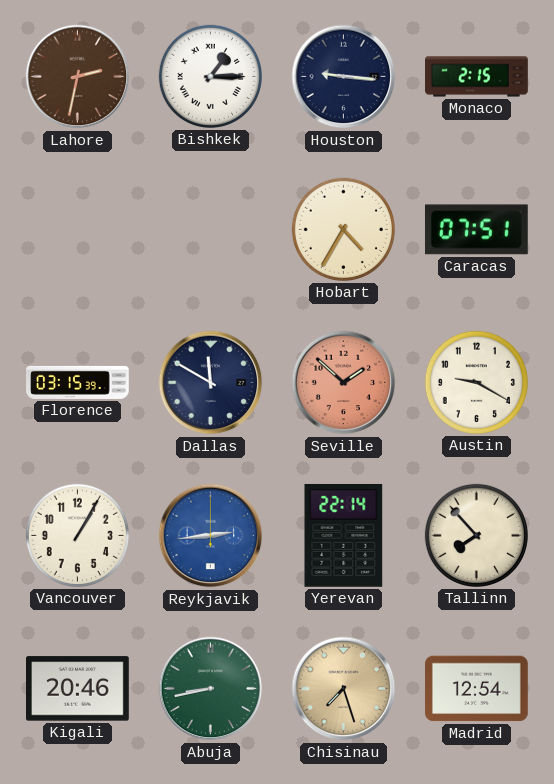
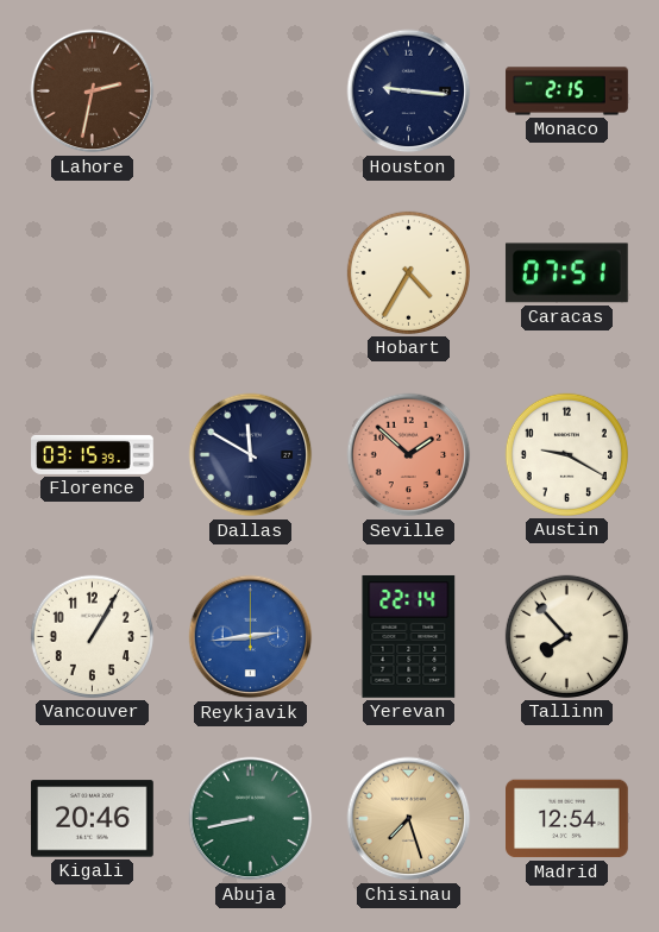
Bishkek: 1:15 -> none
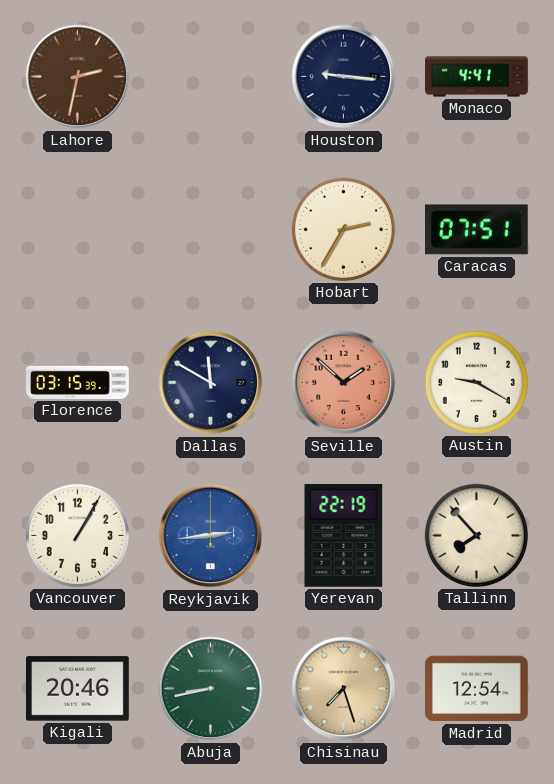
Monaco: 2:15 -> 4:41
Hobart: 4:35 -> 2:35
Yerevan: 22:14 -> 22:19
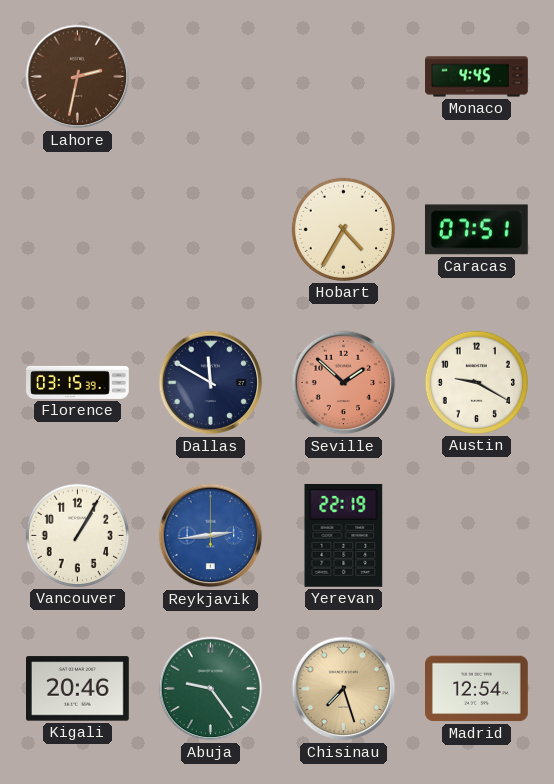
Houston: 9:16 -> none
Monaco: 4:41 -> 4:45
Hobart: 2:35 -> 4:35
Tallinn: 7:53 -> none
Abuja: 8:43 -> 9:24
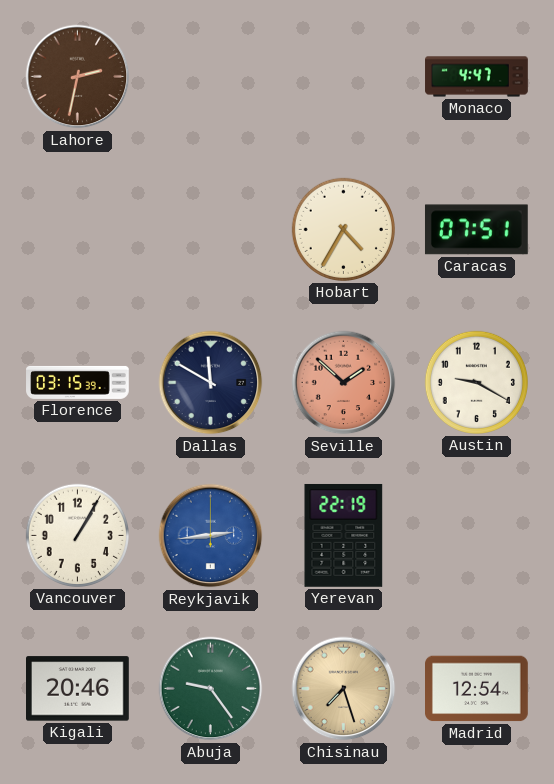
Monaco: 4:45 -> 4:47
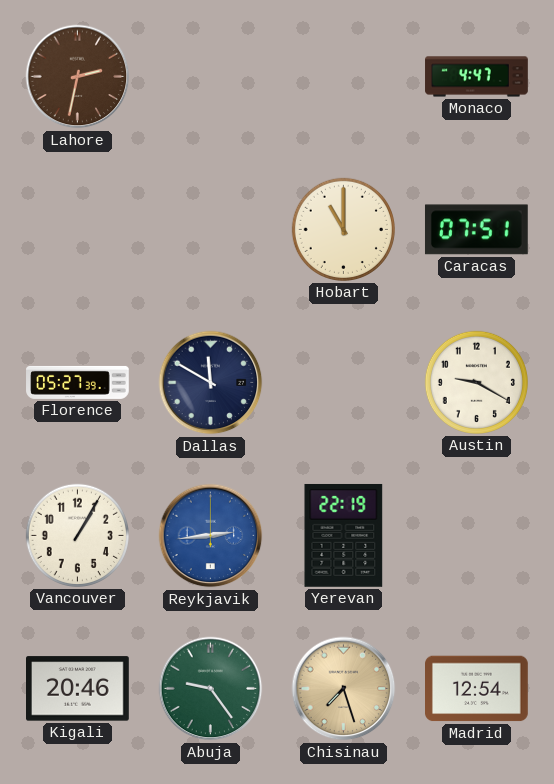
Hobart: 4:35 -> 11:00
Florence: 03:15 -> 05:27
Seville: 1:52 -> none
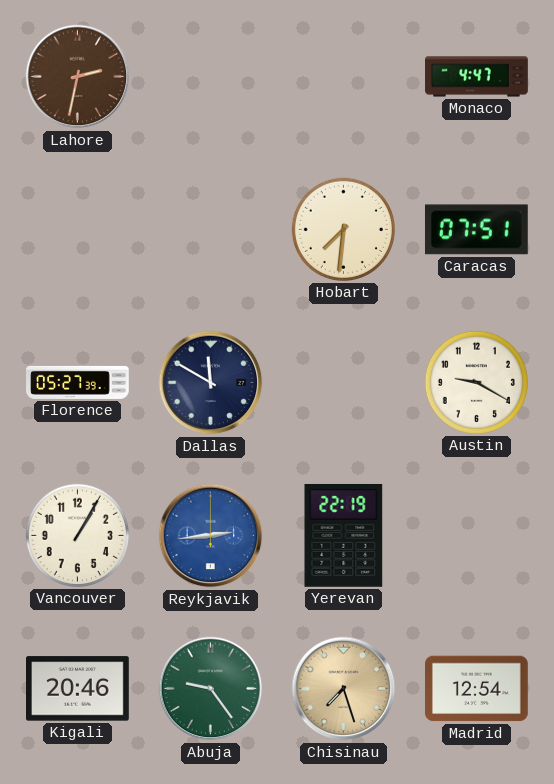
Hobart: 11:00 -> 7:31
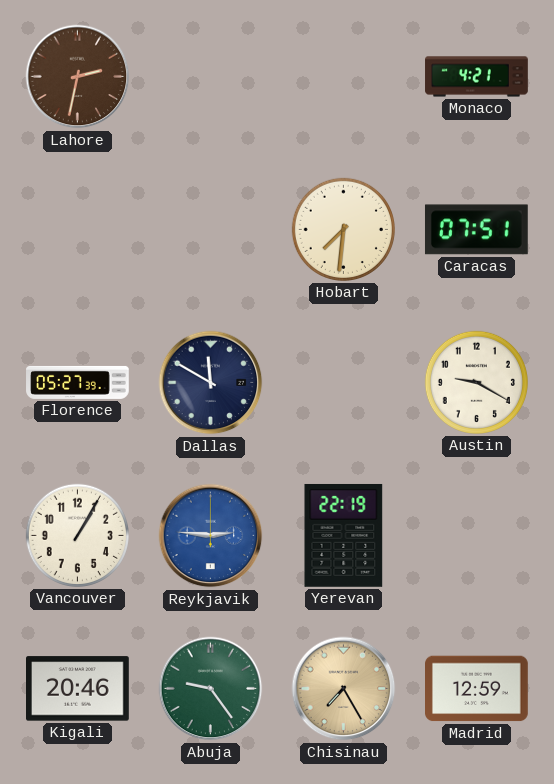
Monaco: 4:47 -> 4:21
Reykjavik: 2:44 -> 2:46
Chisinau: 7:27 -> 7:25
Madrid: 12:54 -> 12:59
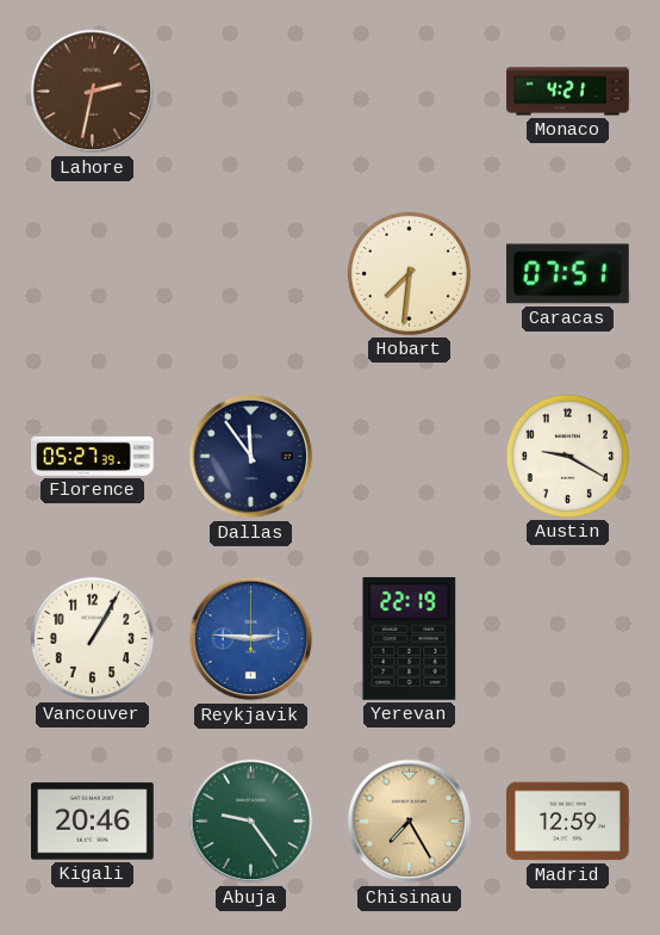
Dallas: 11:50 -> 11:54
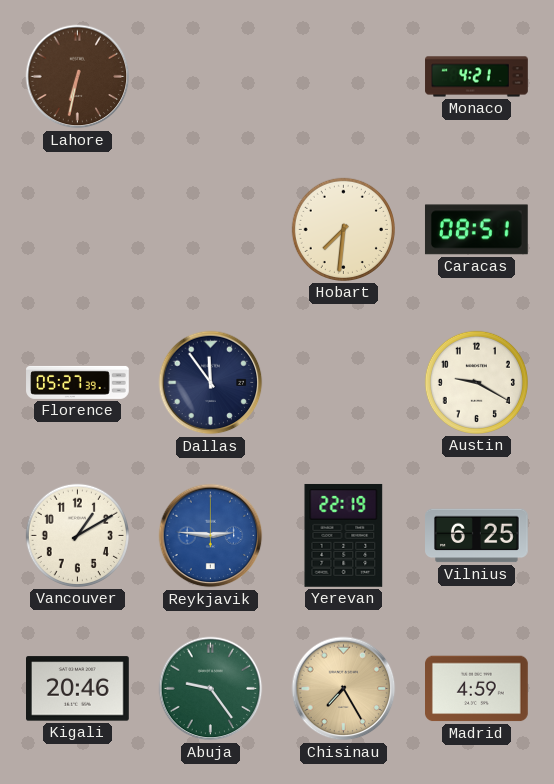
Lahore: 2:32 -> 6:32
Caracas: 07:51 -> 08:51
Vancouver: 1:05 -> 1:10
Vilnius: none -> 6:25
Madrid: 12:59 -> 4:59
